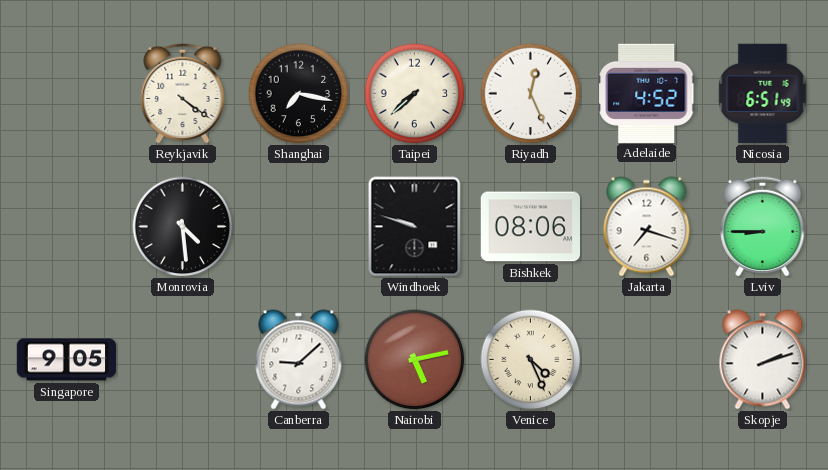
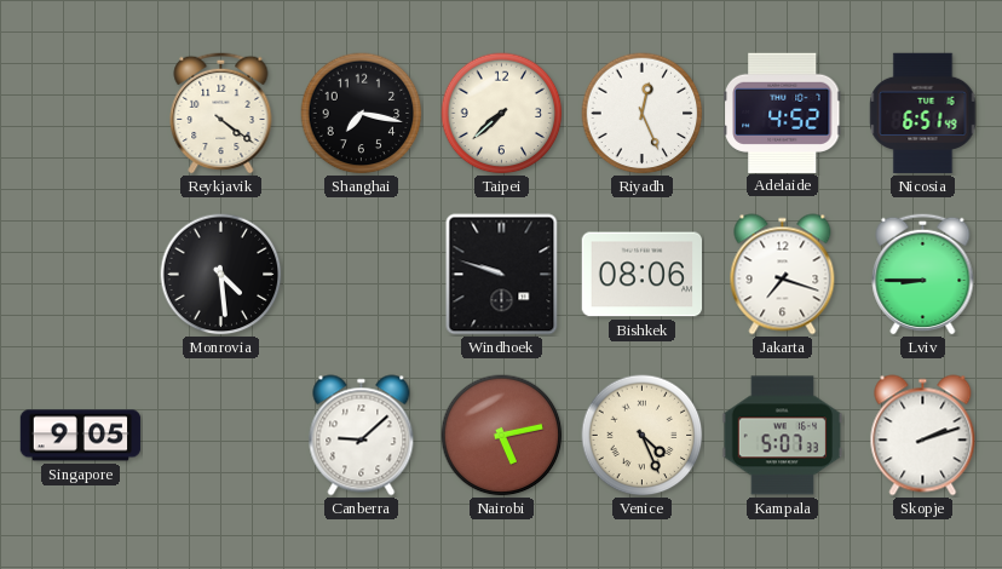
Kampala: none -> 5:07
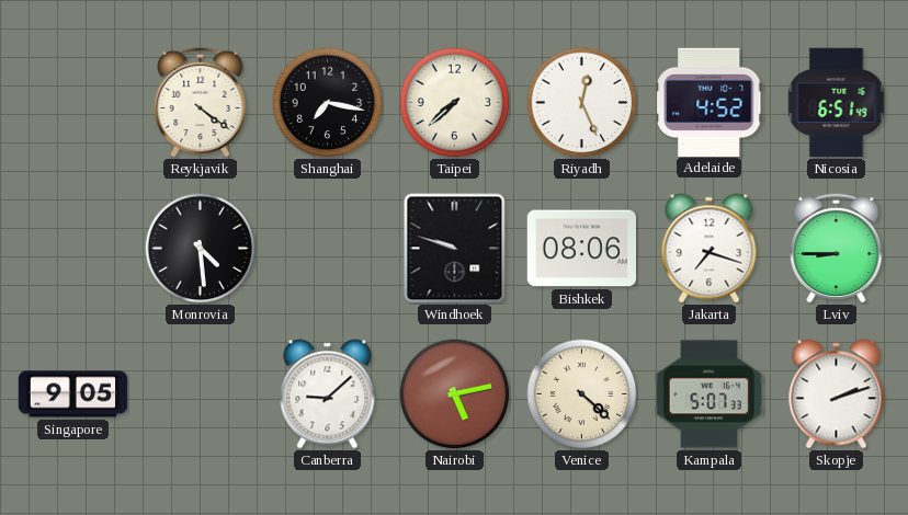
Venice: 4:26 -> 4:22
